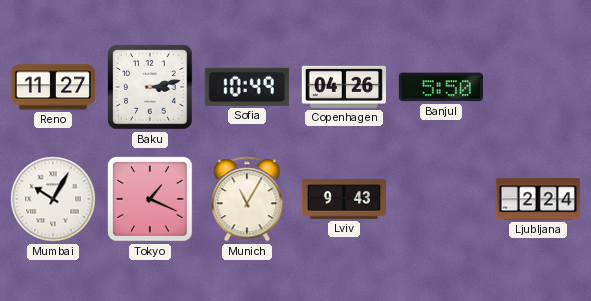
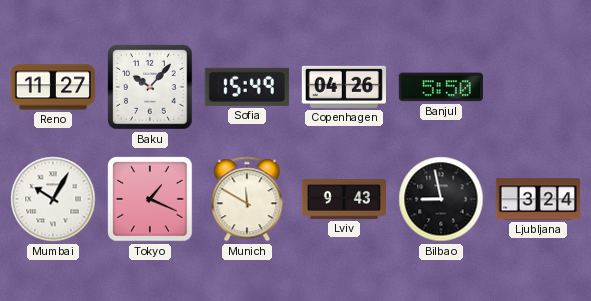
Baku: 3:13 -> 10:07
Sofia: 10:49 -> 15:49
Munich: 11:05 -> 11:50
Bilbao: none -> 8:58
Ljubljana: 2:24 -> 3:24
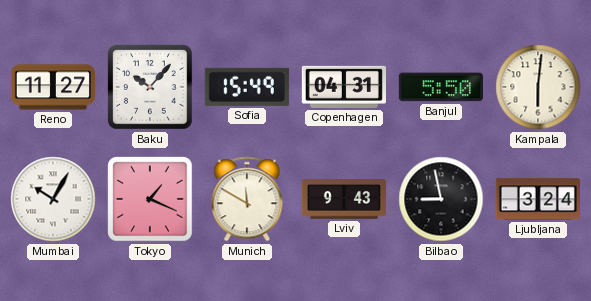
Copenhagen: 04:26 -> 04:31
Kampala: none -> 6:01
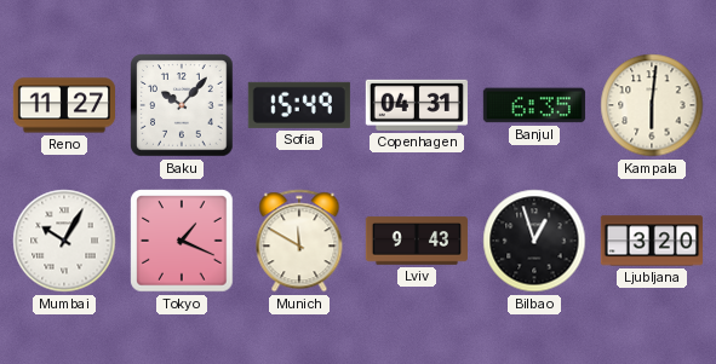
Banjul: 5:50 -> 6:35
Bilbao: 8:58 -> 12:57
Ljubljana: 3:24 -> 3:20
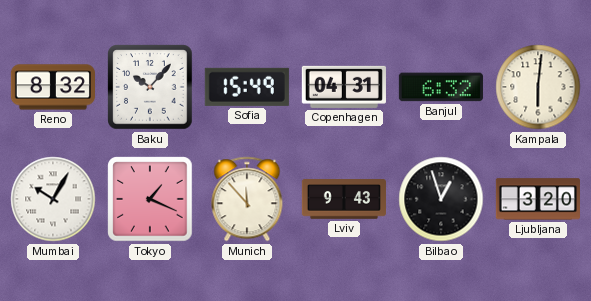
Reno: 11:27 -> 8:32
Banjul: 6:35 -> 6:32
Munich: 11:50 -> 11:53
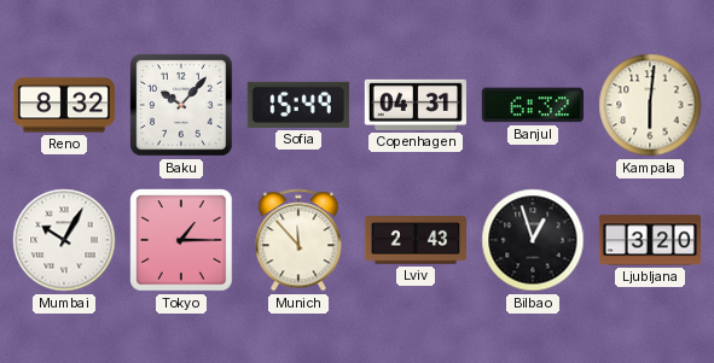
Tokyo: 1:19 -> 1:15
Lviv: 9:43 -> 2:43
